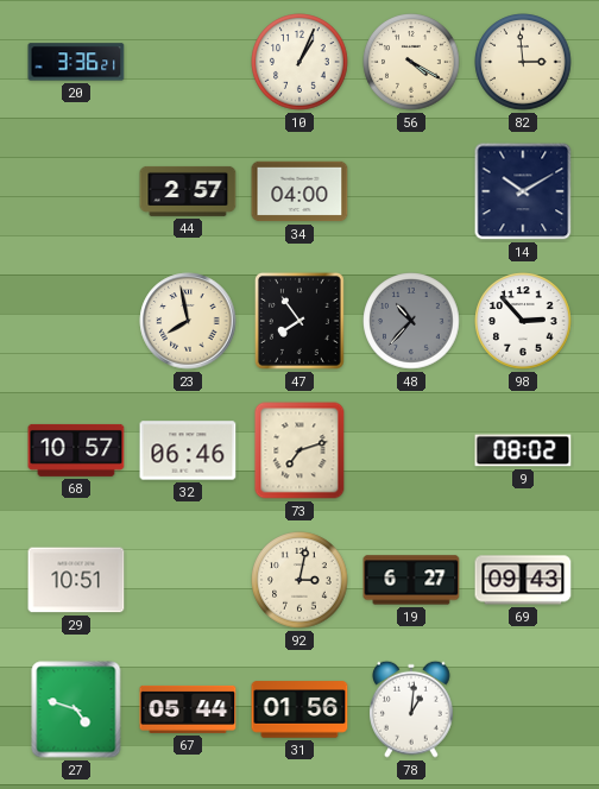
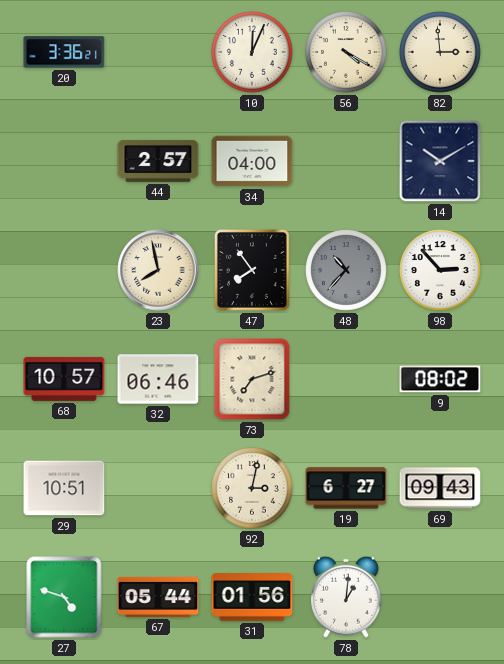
10: 1:04 -> 12:04
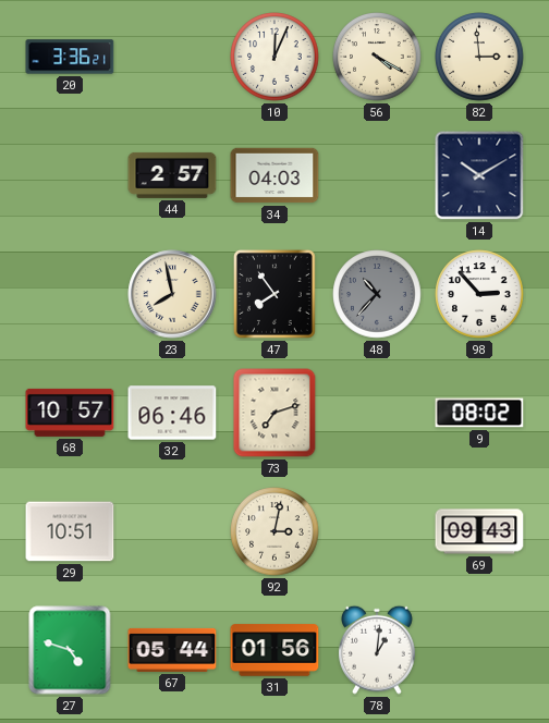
34: 04:00 -> 04:03
19: 6:27 -> none
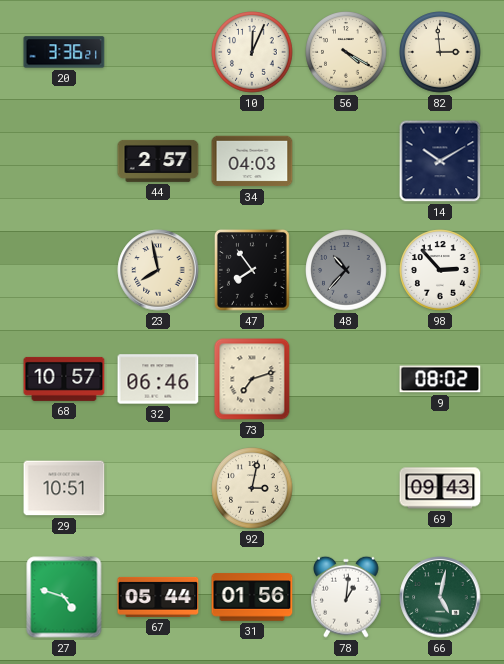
66: none -> 5:02
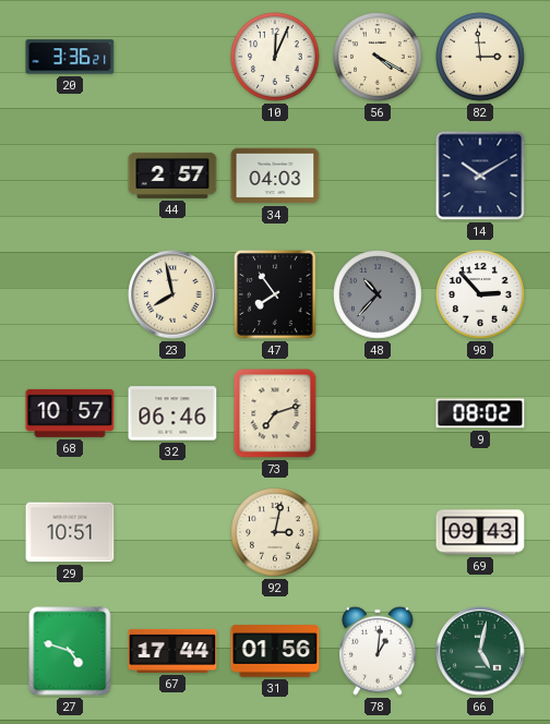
67: 05:44 -> 17:44
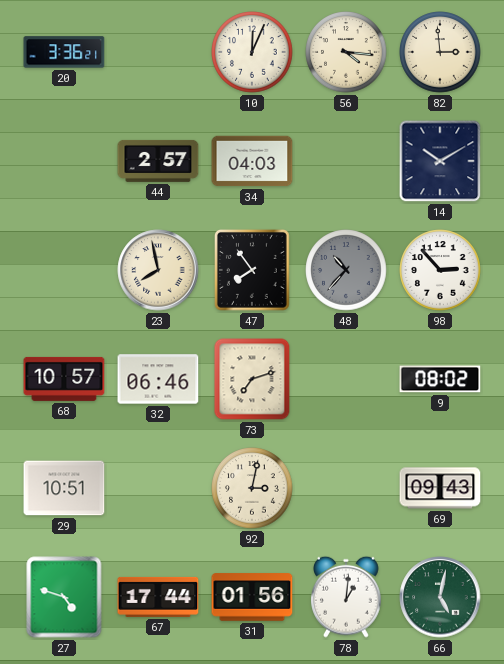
56: 4:20 -> 4:16
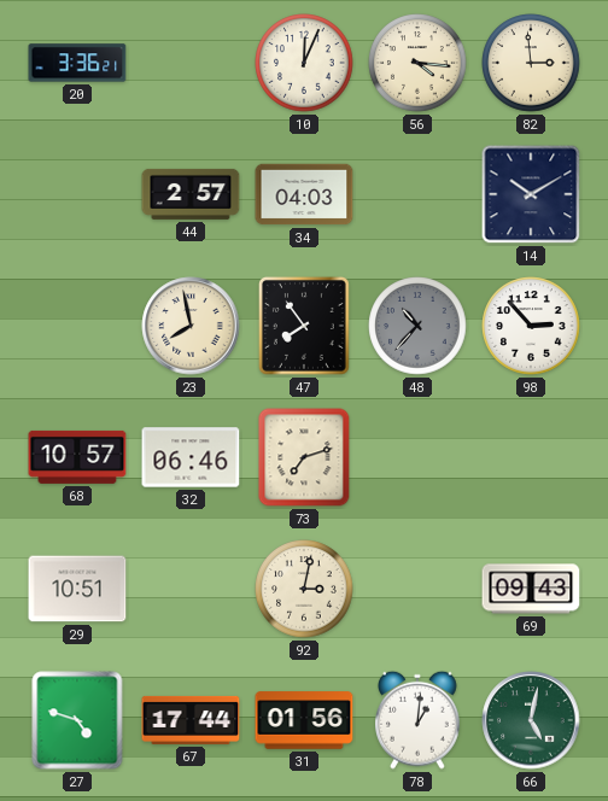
9: 08:02 -> none
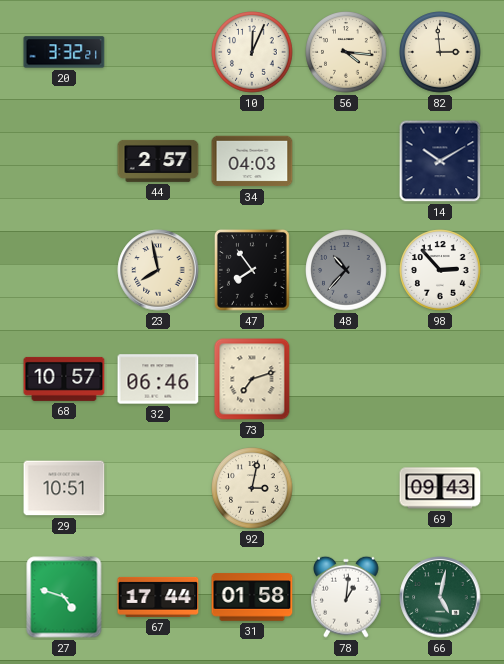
20: 3:36 -> 3:32
31: 01:56 -> 01:58
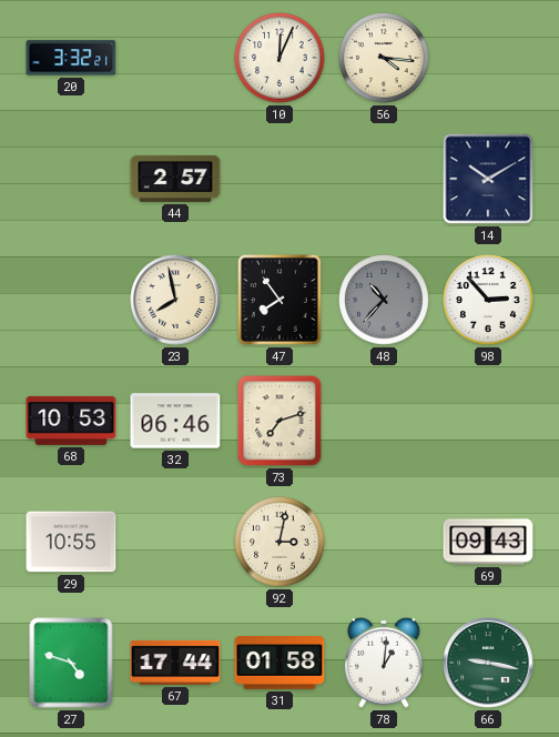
82: 2:59 -> none
34: 04:03 -> none
68: 10:57 -> 10:53
29: 10:51 -> 10:55
66: 5:02 -> 9:17
